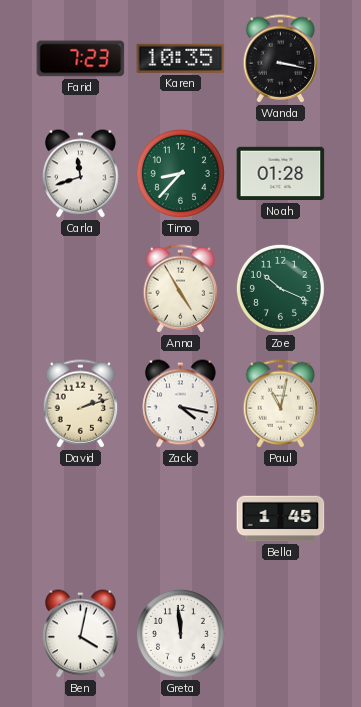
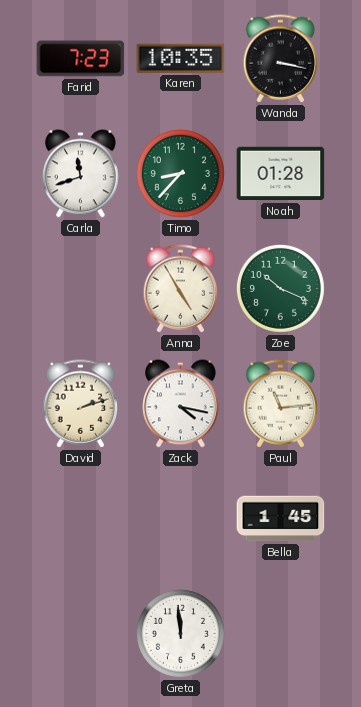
Paul: 11:02 -> 11:14
Ben: 4:02 -> none
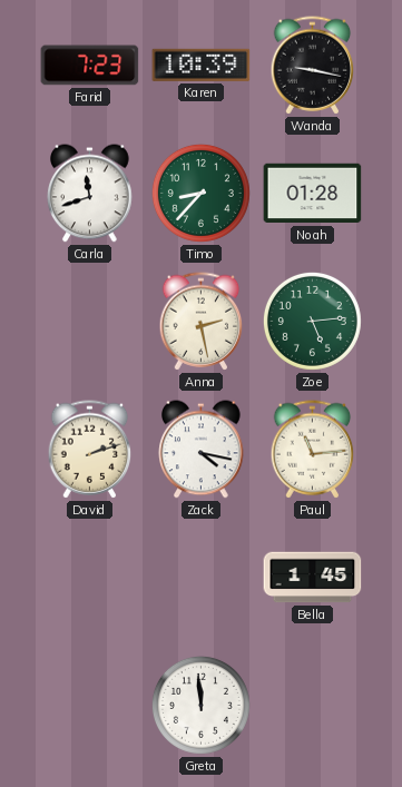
Karen: 10:35 -> 10:39
Wanda: 3:17 -> 9:17
Anna: 4:55 -> 2:28
Zoe: 10:19 -> 5:14
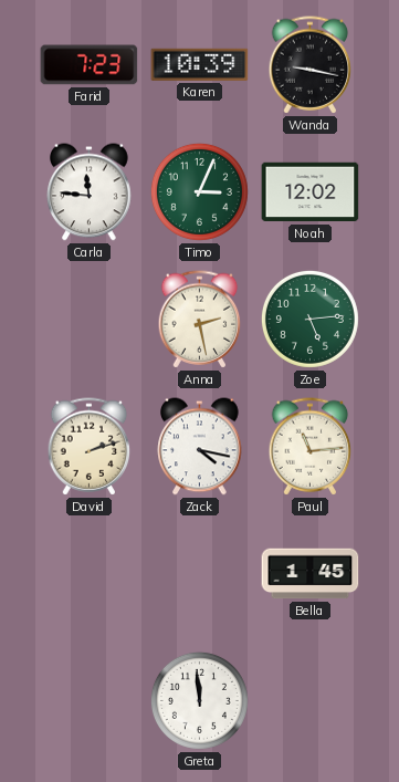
Carla: 11:42 -> 11:46
Timo: 8:37 -> 3:04
Noah: 01:28 -> 12:02
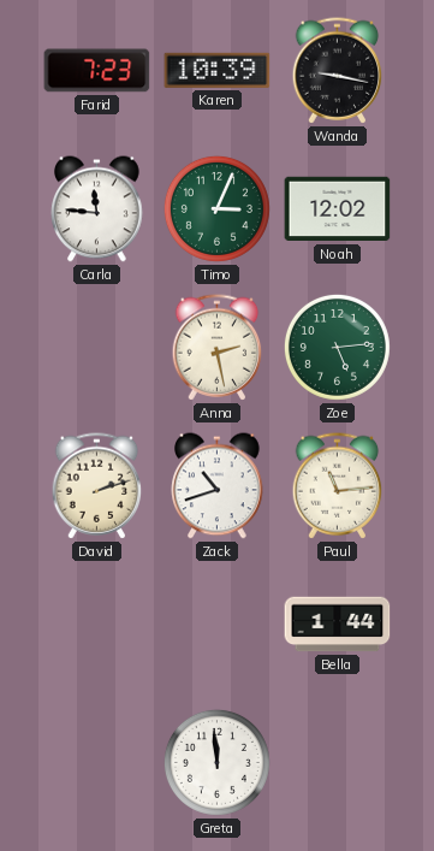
Zack: 4:17 -> 10:42
Bella: 1:45 -> 1:44
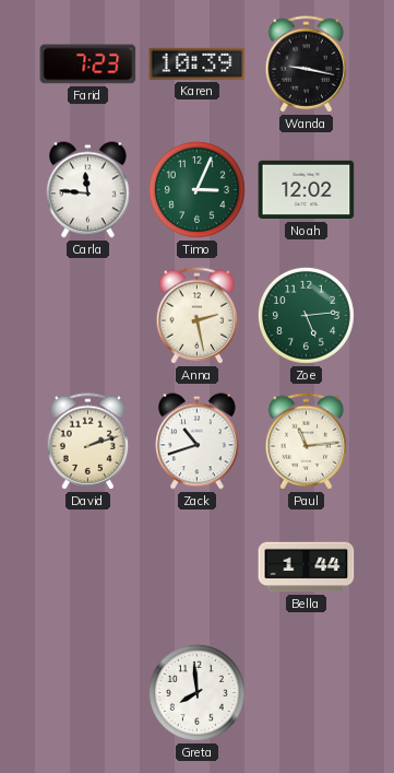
Greta: 11:59 -> 7:59
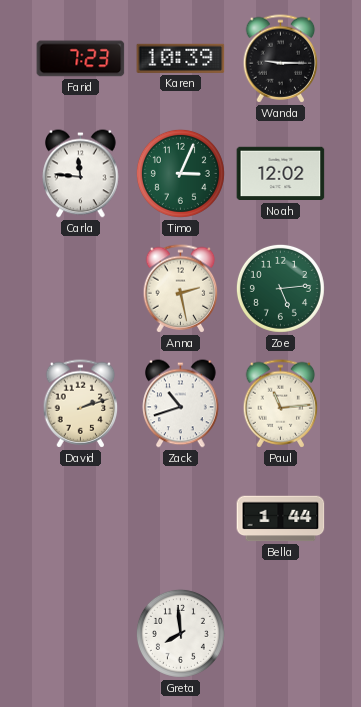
Wanda: 9:17 -> 9:15
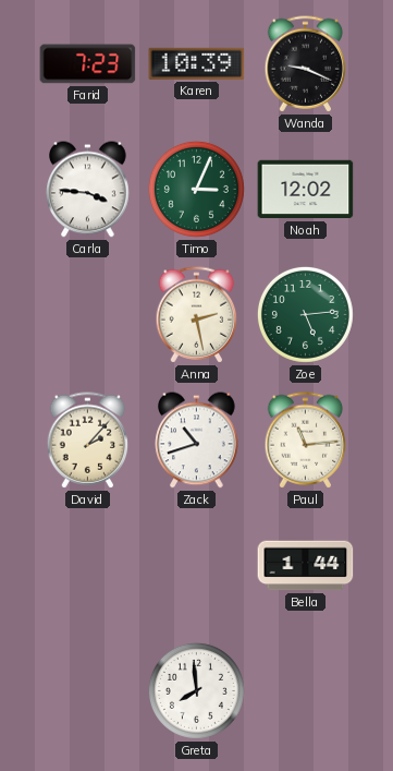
Wanda: 9:15 -> 9:19
Carla: 11:46 -> 3:46
David: 2:12 -> 2:07
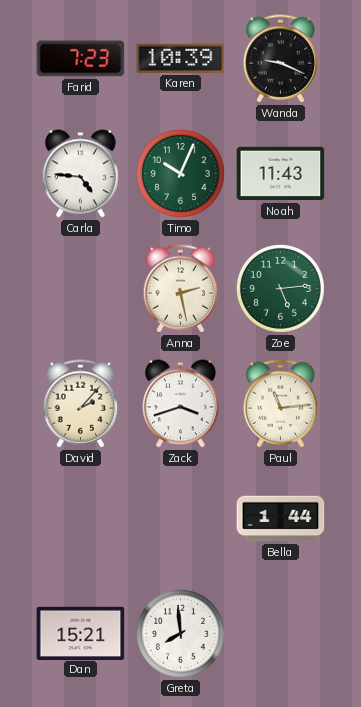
Carla: 3:46 -> 4:46
Timo: 3:04 -> 10:04
Noah: 12:02 -> 11:43
Zack: 10:42 -> 3:42
Dan: none -> 15:21
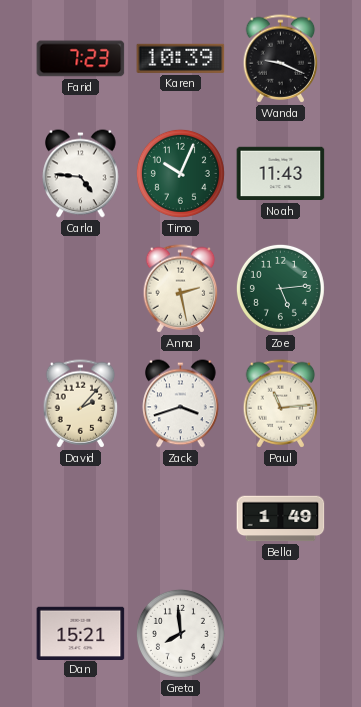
Bella: 1:44 -> 1:49
